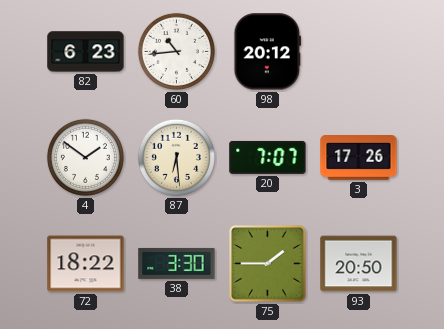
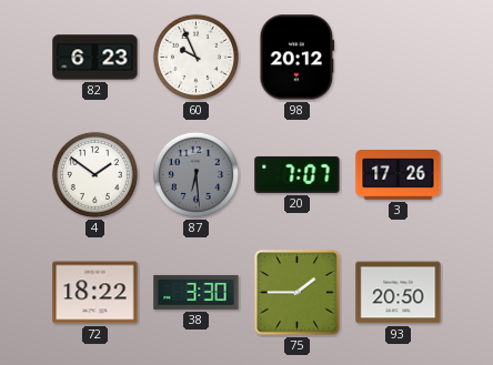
60: 10:44 -> 9:56
87 dial: cream -> grey
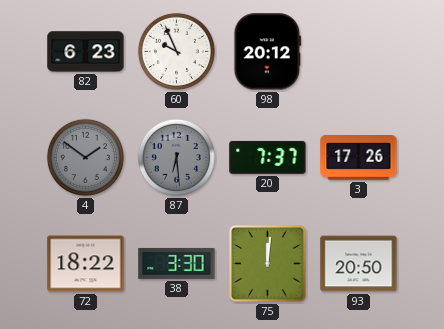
4 dial: white -> grey
20: 7:07 -> 7:37
75: 1:45 -> 12:01
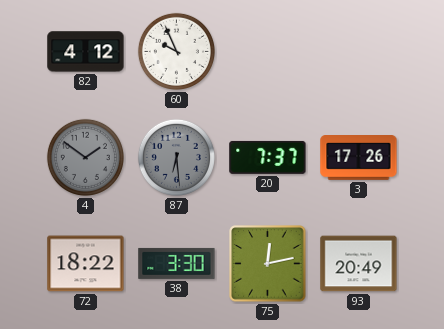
82: 6:23 -> 4:12
98: 20:12 -> none
75: 12:01 -> 12:13
93: 20:50 -> 20:49
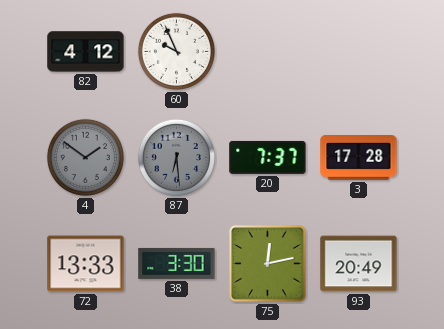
3: 17:26 -> 17:28
72: 18:22 -> 13:33
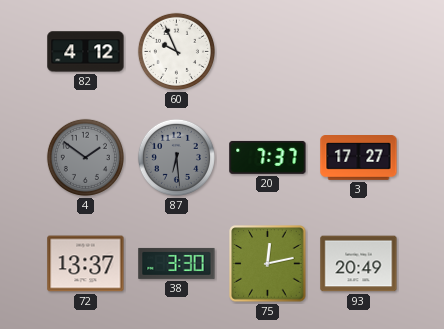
3: 17:28 -> 17:27
72: 13:33 -> 13:37
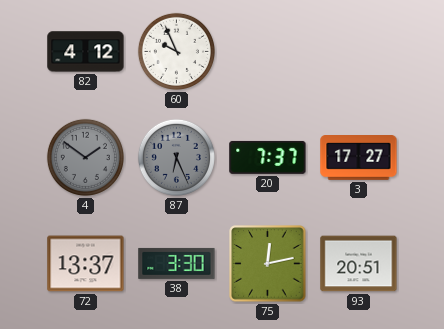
87: 6:29 -> 6:26
93: 20:49 -> 20:51
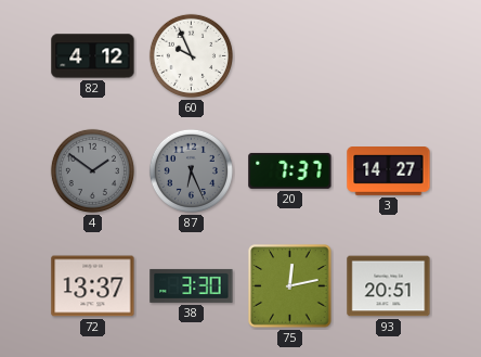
3: 17:27 -> 14:27
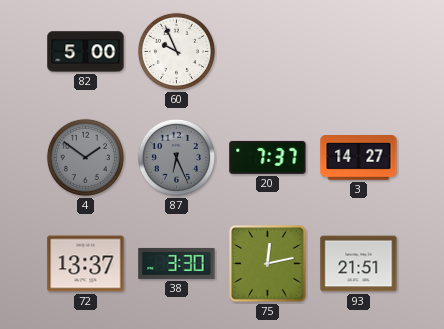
82: 4:12 -> 5:00
93: 20:51 -> 21:51
